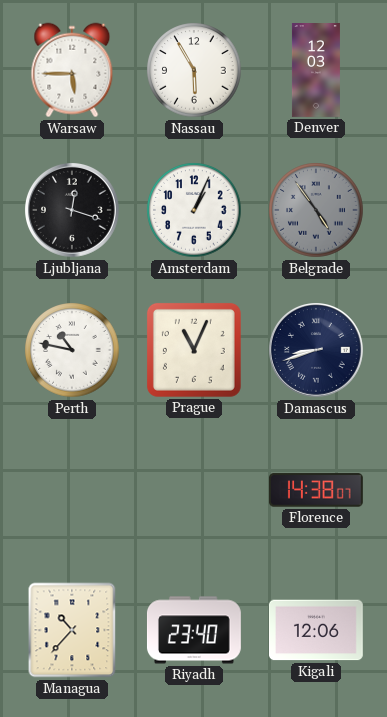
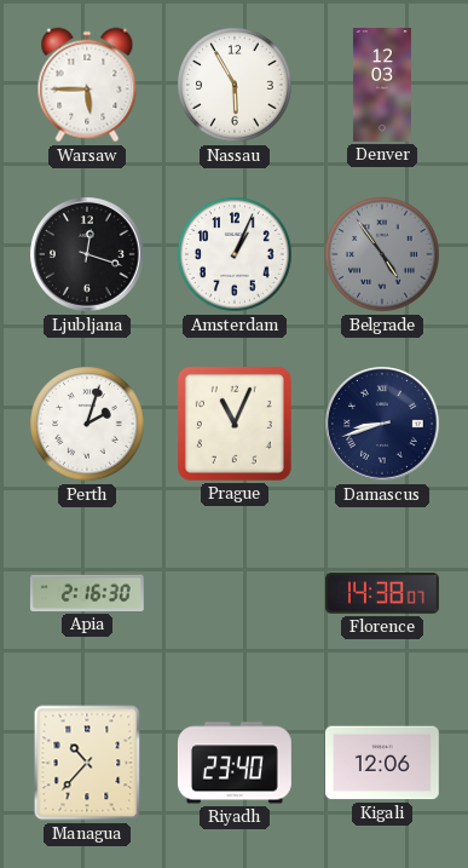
Perth: 10:47 -> 2:03
Apia: none -> 2:16
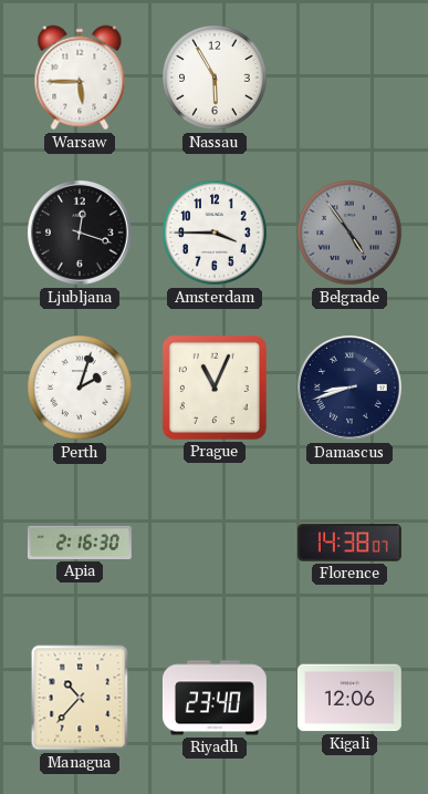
Denver: 12:03 -> none
Amsterdam: 1:04 -> 3:45
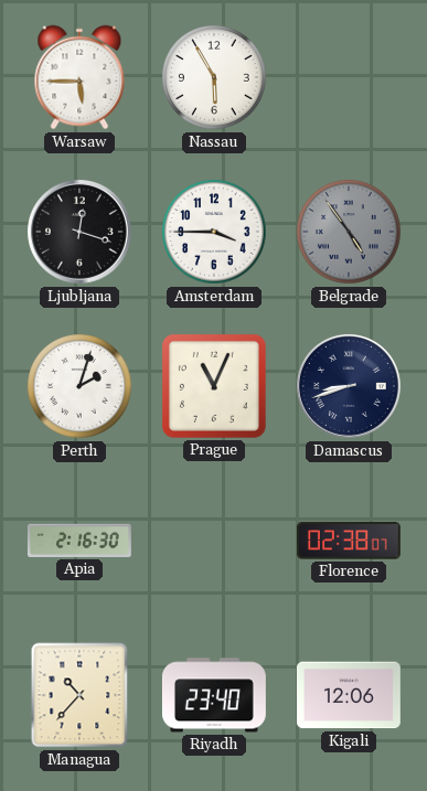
Florence: 14:38 -> 02:38
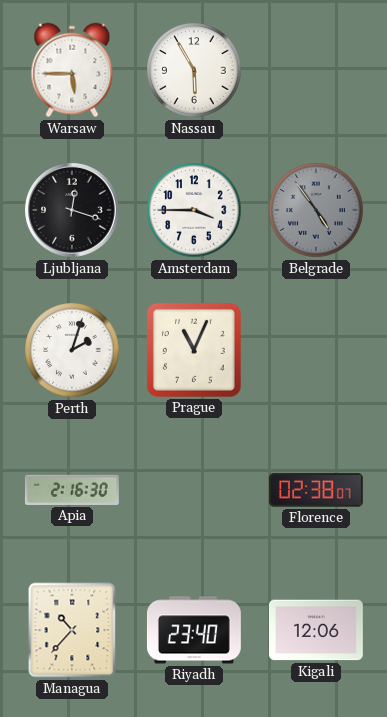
Damascus: 8:42 -> none
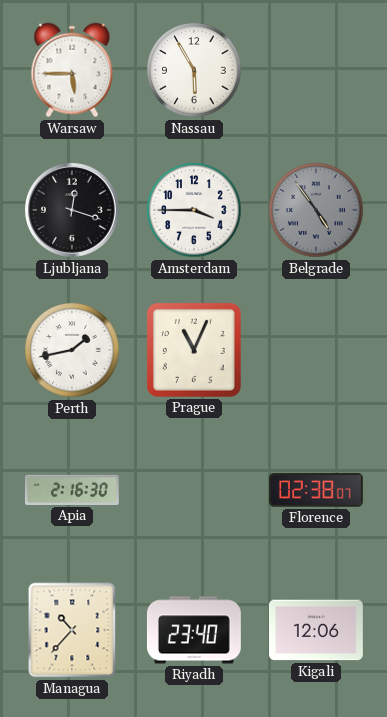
Perth: 2:03 -> 1:43
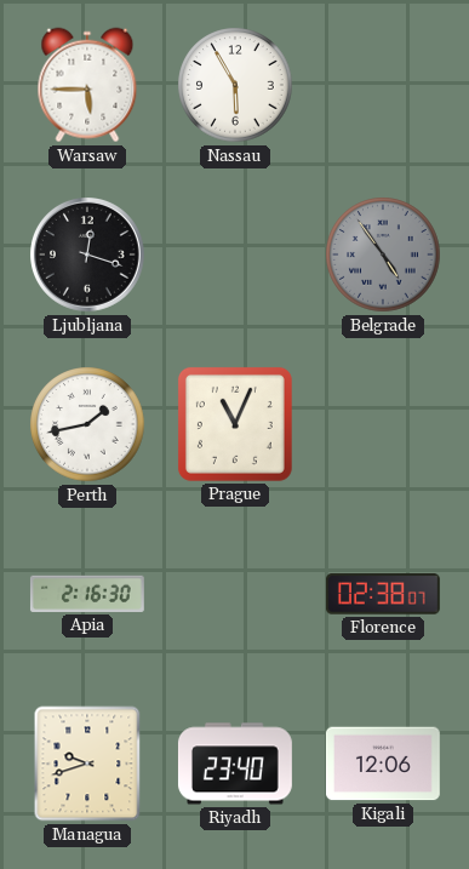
Amsterdam: 3:45 -> none
Managua: 10:37 -> 9:42
